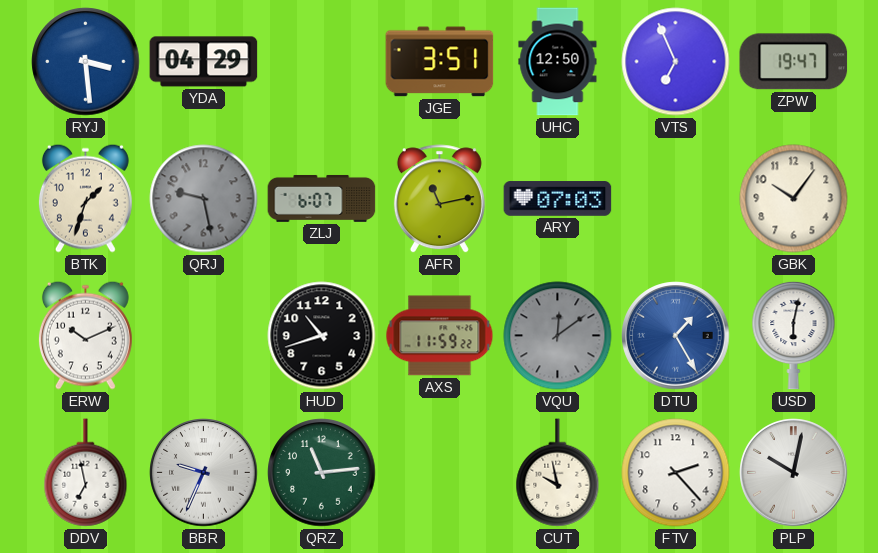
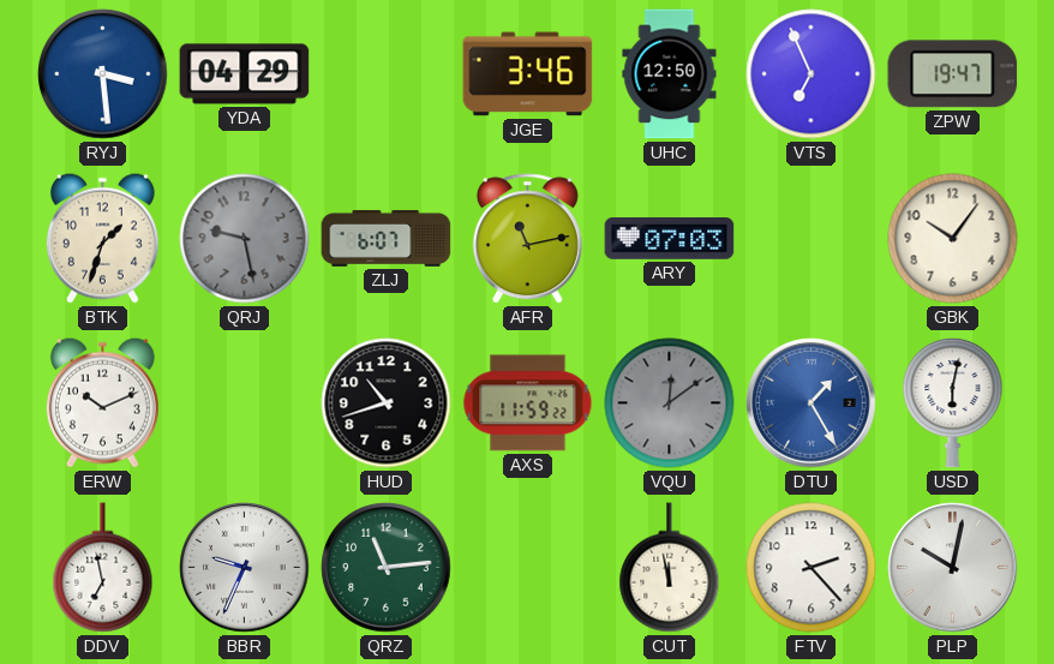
JGE: 3:51 -> 3:46
CUT: 9:58 -> 11:58
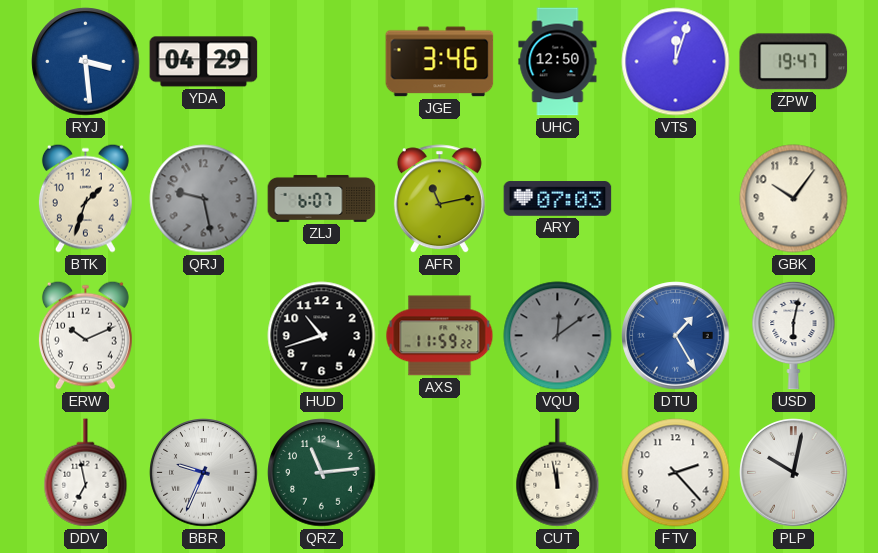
VTS: 6:56 -> 12:03
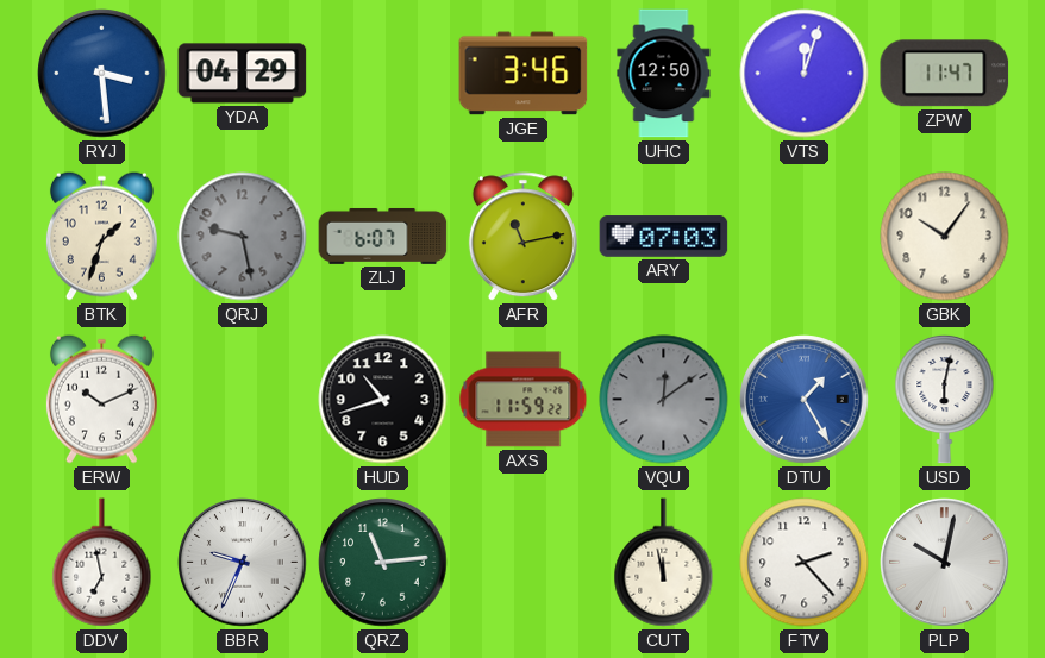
ZPW: 19:47 -> 11:47
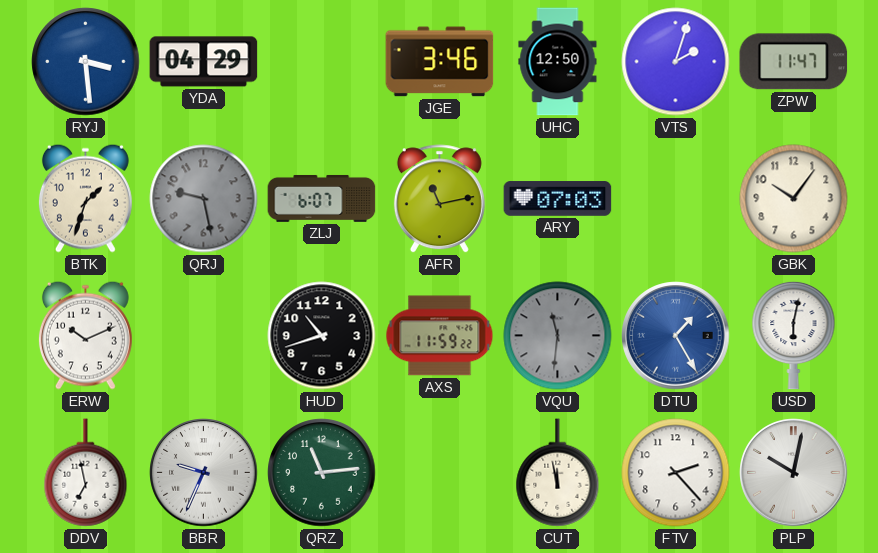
VTS: 12:03 -> 2:03
VQU: 12:09 -> 11:31
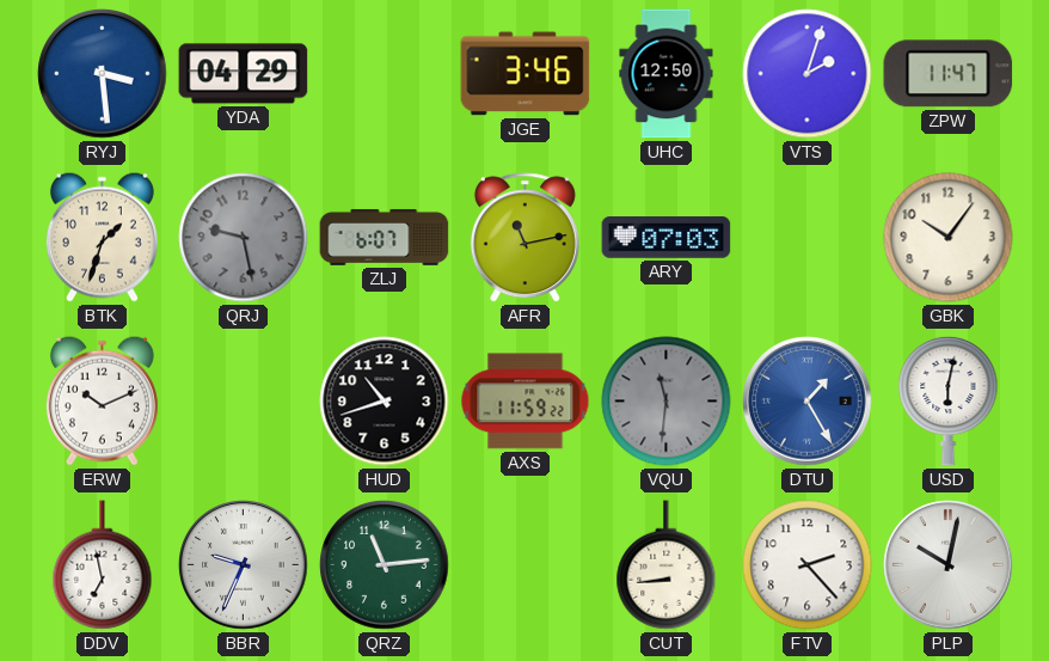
CUT: 11:58 -> 8:44
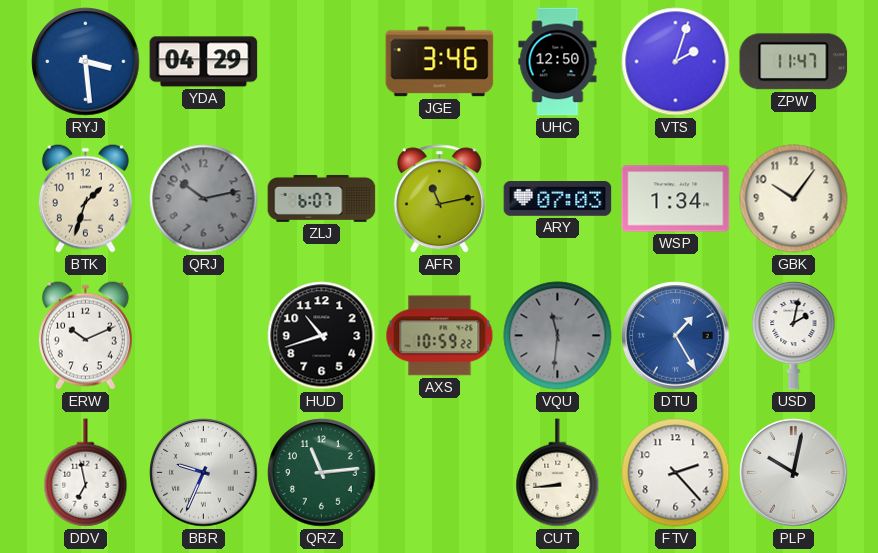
QRJ: 9:28 -> 10:13
WSP: none -> 1:34
AXS: 11:59 -> 10:59
USD: 6:02 -> 2:02
